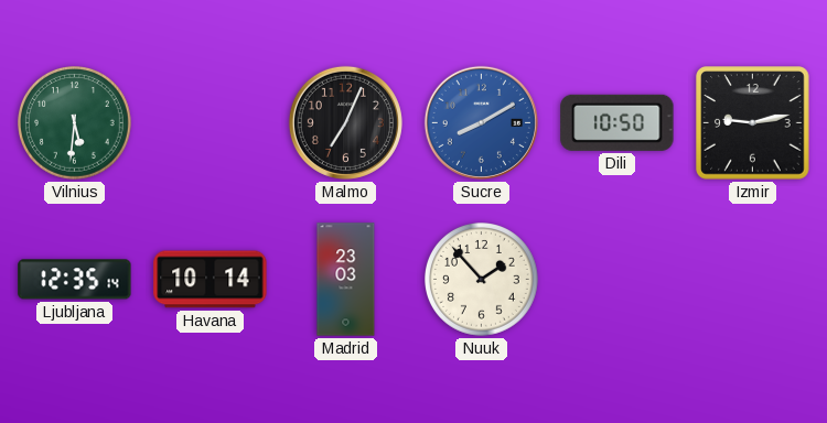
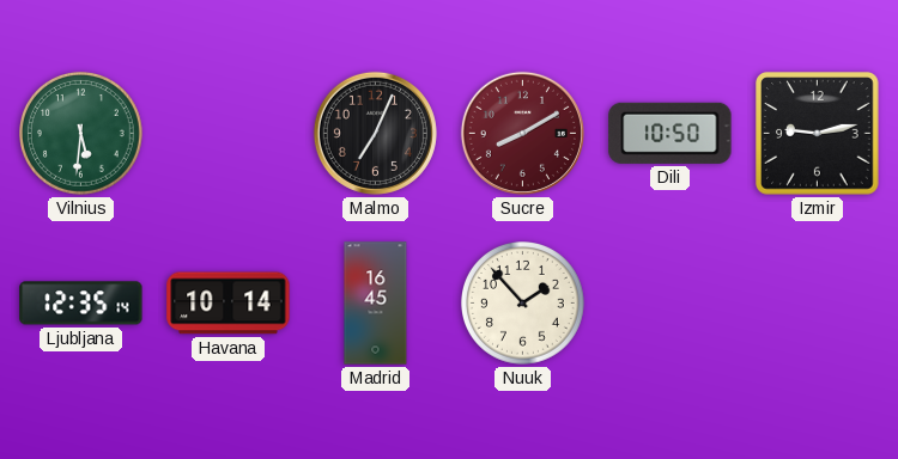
Sucre dial: blue -> burgundy
Madrid: 23:03 -> 16:45
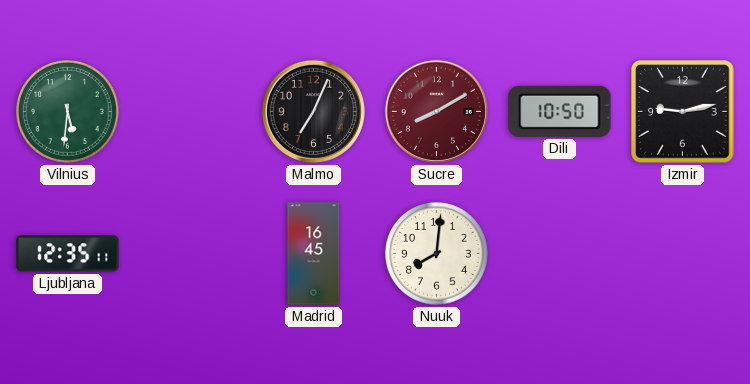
Ljubljana: 12:35:14 -> 12:35:11
Havana: 10:14 -> none
Nuuk: 1:53 -> 8:01
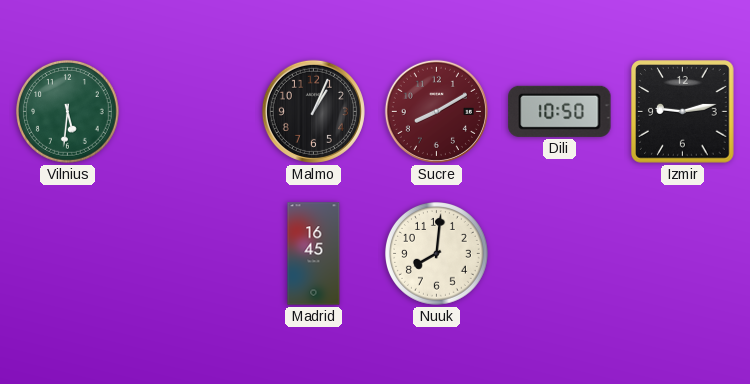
Malmo: 7:04 -> 1:04
Ljubljana: 12:35 -> none
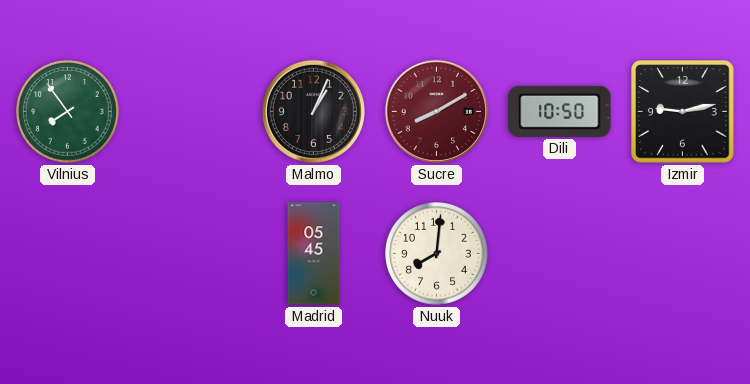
Vilnius: 5:31 -> 7:54
Madrid: 16:45 -> 05:45
